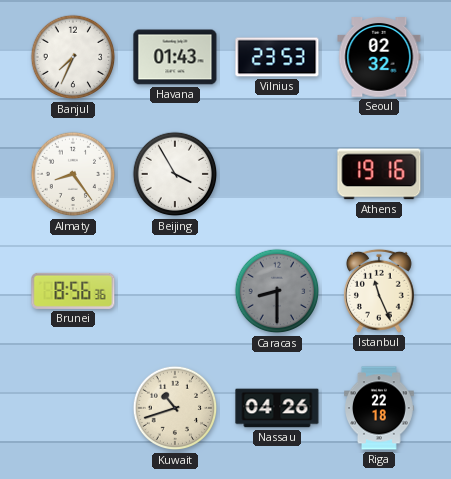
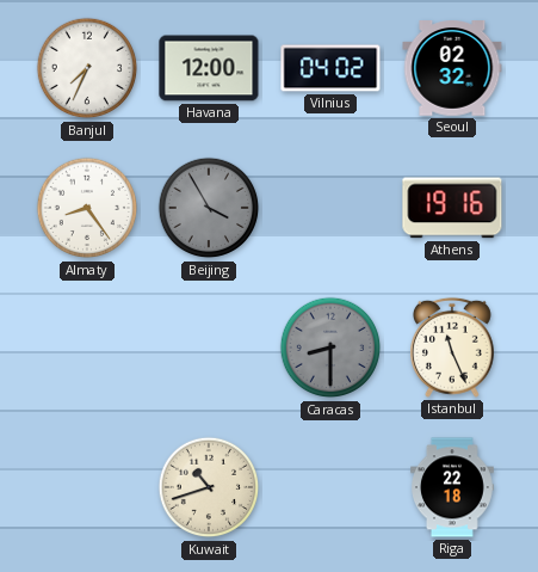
Havana: 01:43 -> 12:00
Vilnius: 23:53 -> 04:02
Beijing dial: white -> grey
Brunei: 8:56 -> none
Nassau: 04:26 -> none
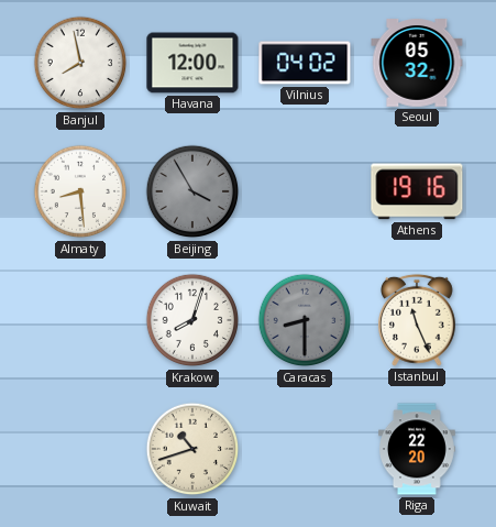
Banjul: 7:34 -> 7:58
Seoul: 02:32 -> 05:32
Almaty: 8:24 -> 8:29
Krakow: none -> 8:03
Riga: 22:18 -> 22:20
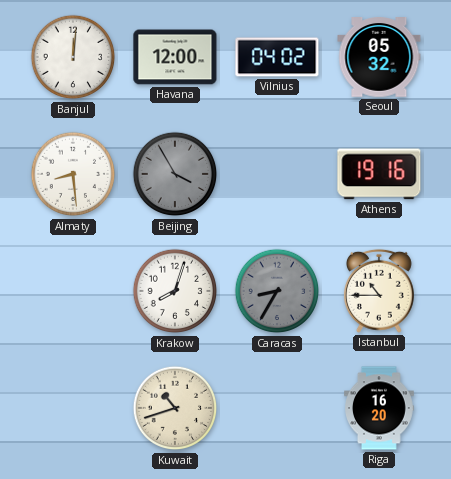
Banjul: 7:58 -> 12:01
Caracas: 8:30 -> 8:35
Istanbul: 11:26 -> 10:45
Riga: 22:20 -> 16:20
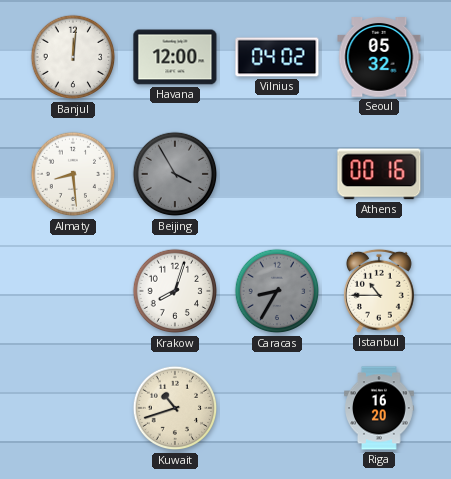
Athens: 19:16 -> 00:16
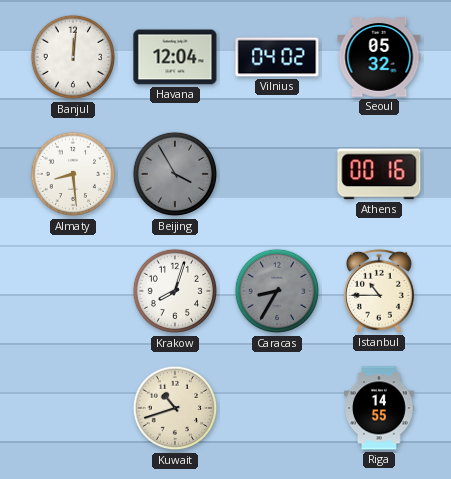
Havana: 12:00 -> 12:04
Riga: 16:20 -> 14:55
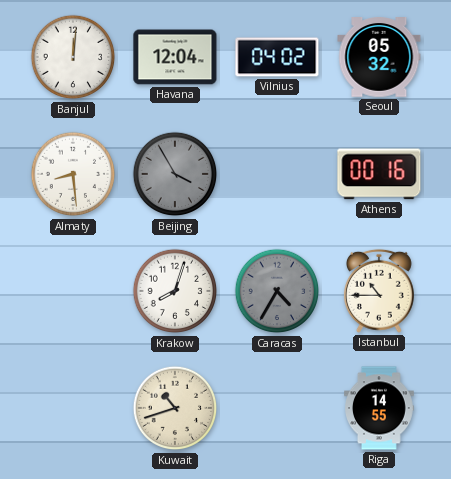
Caracas: 8:35 -> 4:35
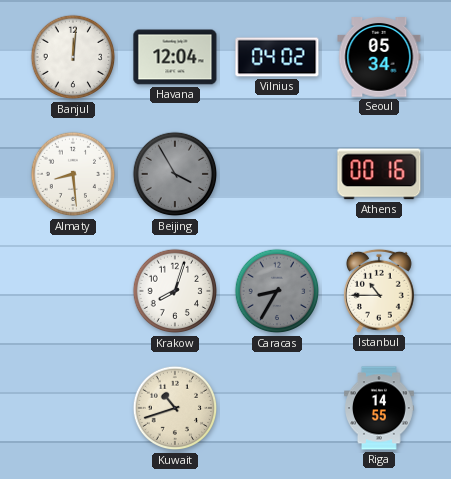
Seoul: 05:32 -> 05:34
Caracas: 4:35 -> 8:35
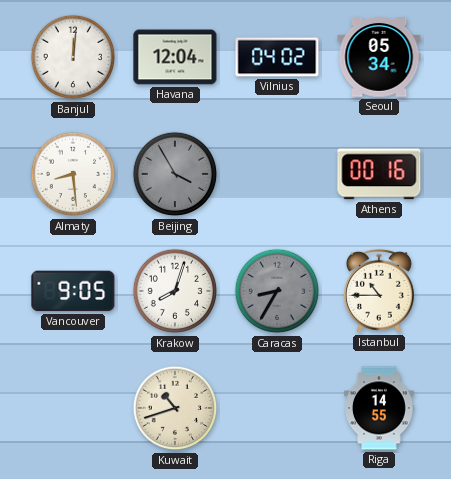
Vancouver: none -> 9:05
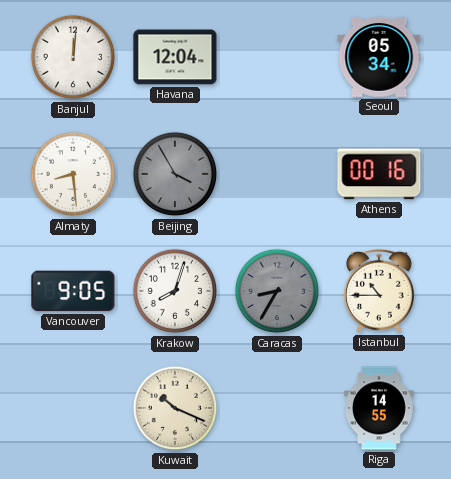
Vilnius: 04:02 -> none
Kuwait: 10:42 -> 10:19
